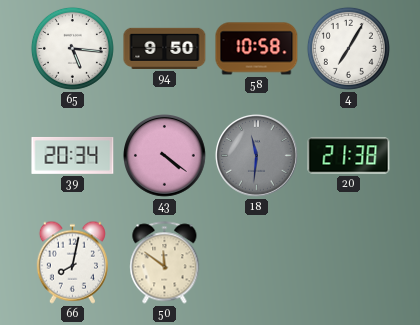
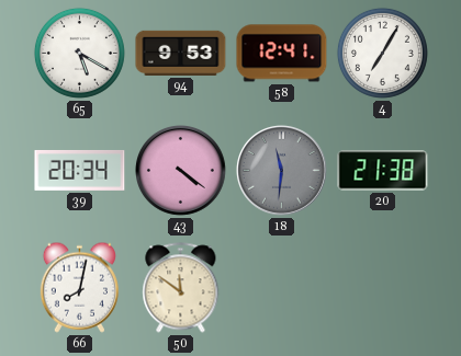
65: 5:16 -> 5:20
94: 9:50 -> 9:53
58: 10:58 -> 12:41
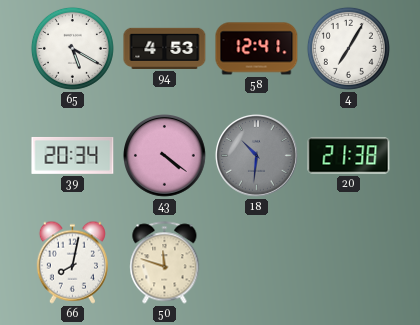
94: 9:53 -> 4:53
18: 11:31 -> 10:31
50: 11:51 -> 11:48
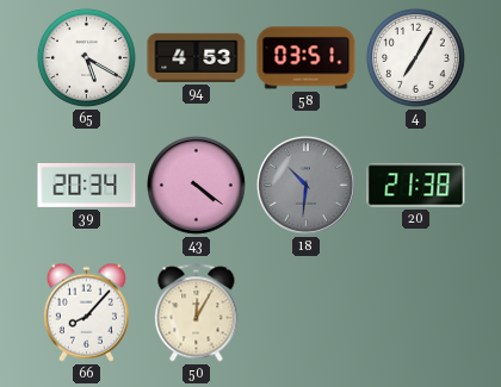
58: 12:41 -> 03:51
66: 8:02 -> 8:07
50: 11:48 -> 12:05
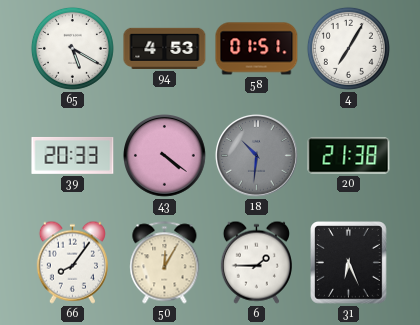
58: 03:51 -> 01:51
39: 20:34 -> 20:33
66: 8:07 -> 8:06
6: none -> 1:45
31: none -> 6:26
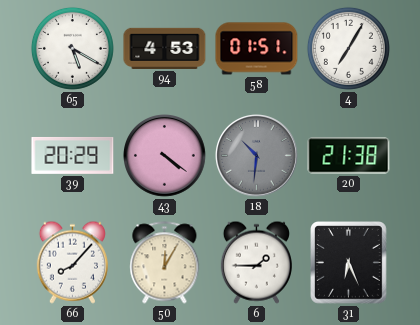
39: 20:33 -> 20:29
66: 8:06 -> 8:07
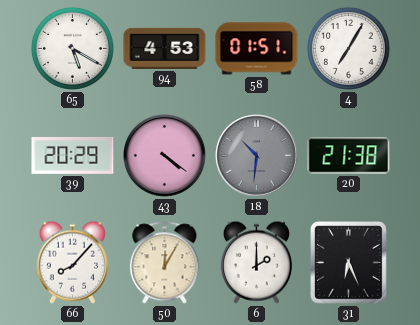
6: 1:45 -> 2:00
